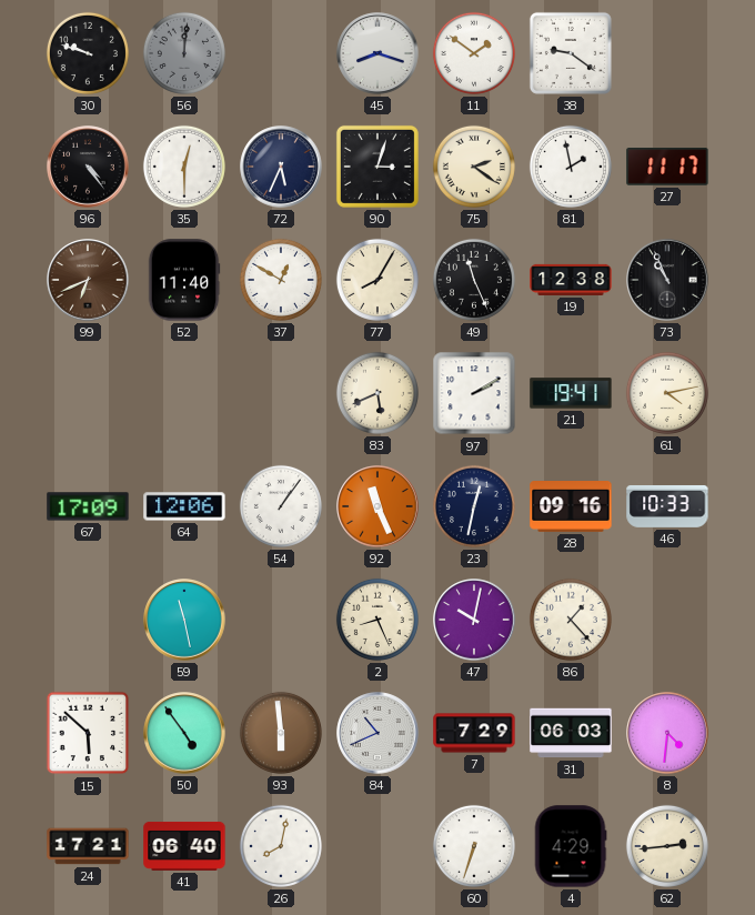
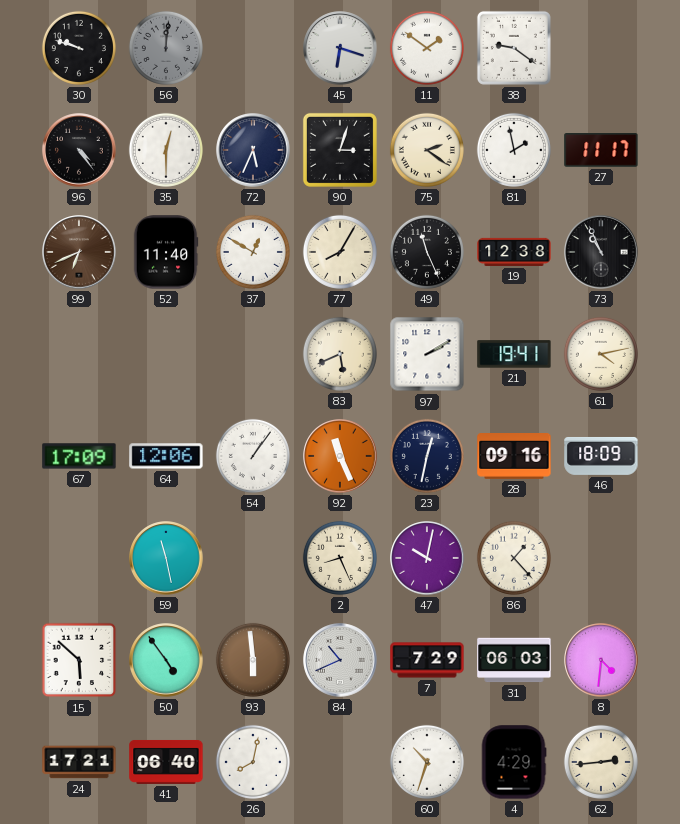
45: 8:18 -> 6:18
46: 10:33 -> 18:09
60: 6:33 -> 10:33
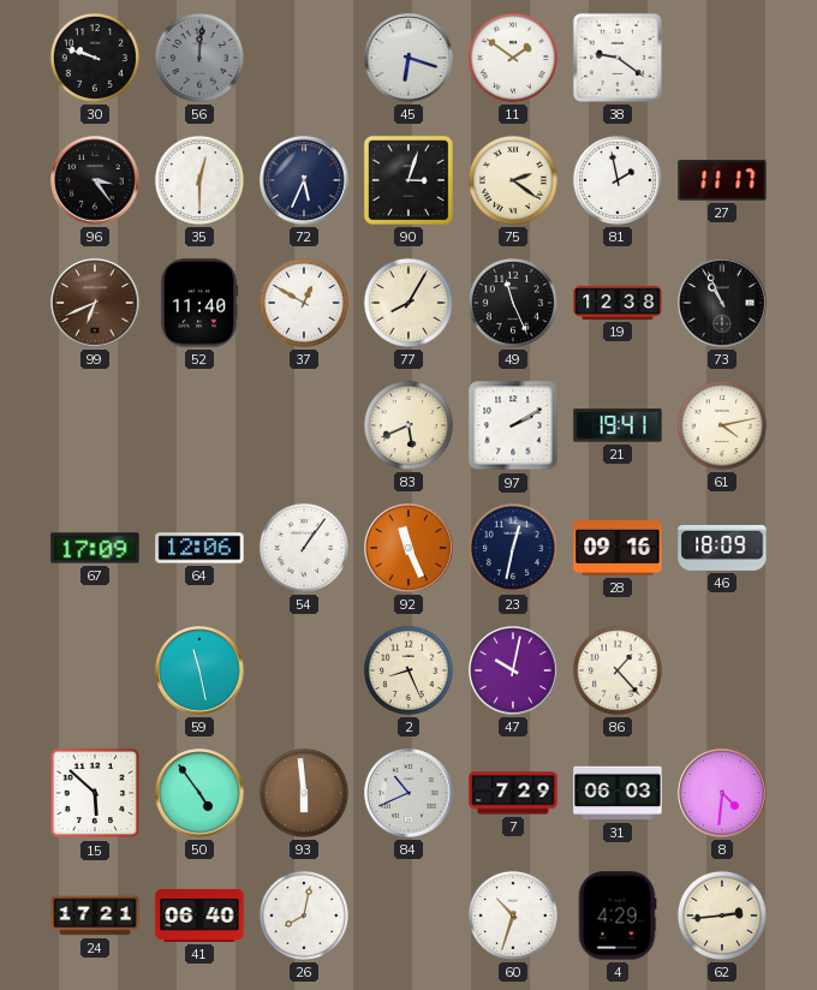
96: 4:24 -> 3:24
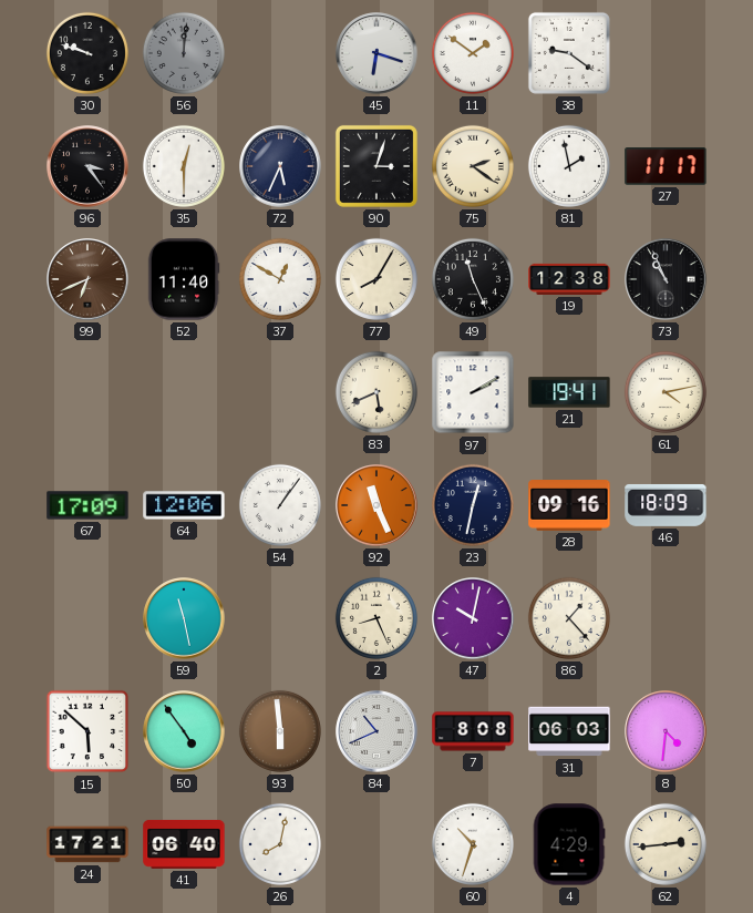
7: 7:29 -> 8:08
